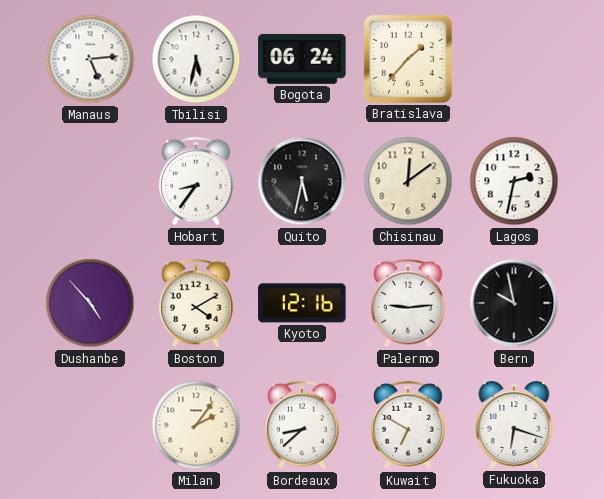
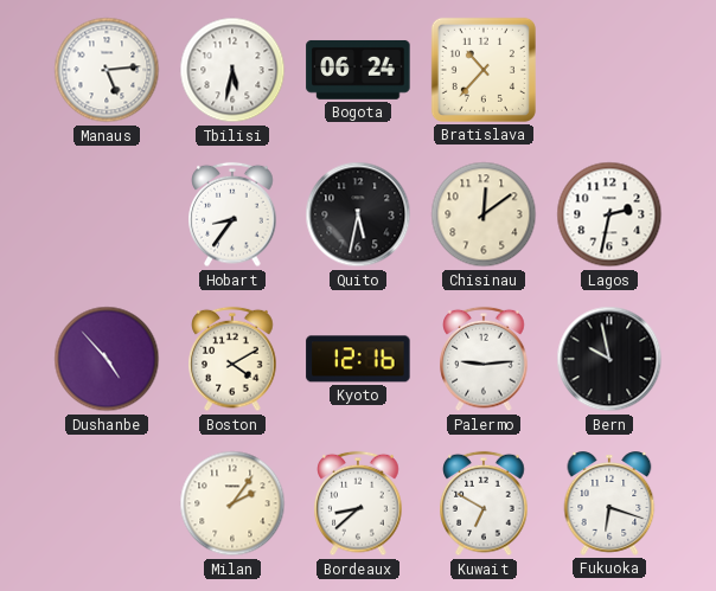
Bratislava: 1:37 -> 10:37
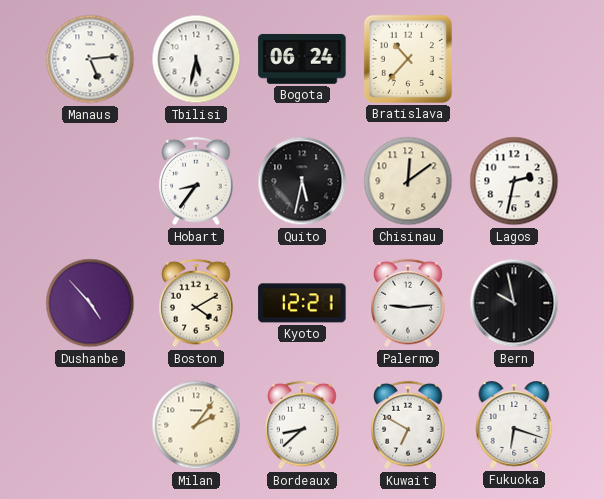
Kyoto: 12:16 -> 12:21
